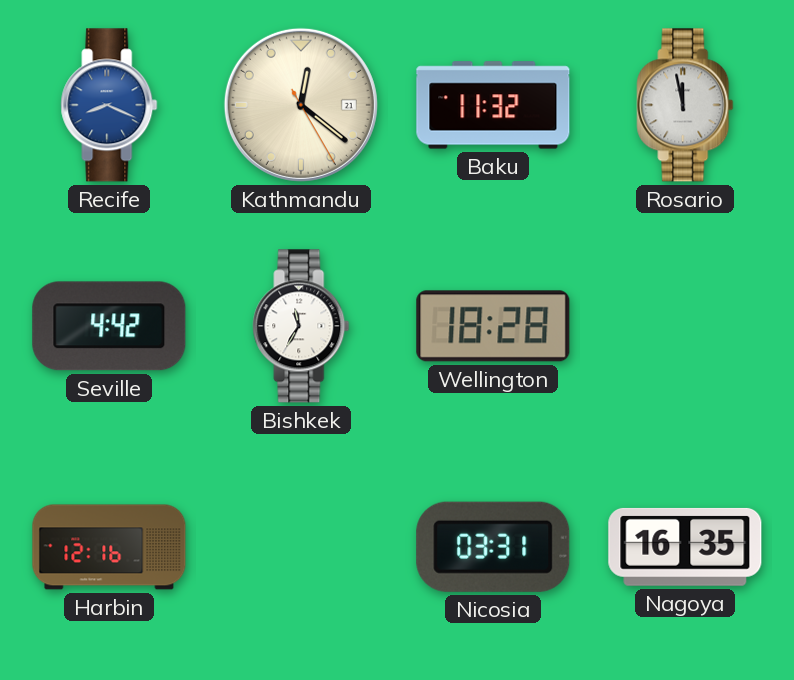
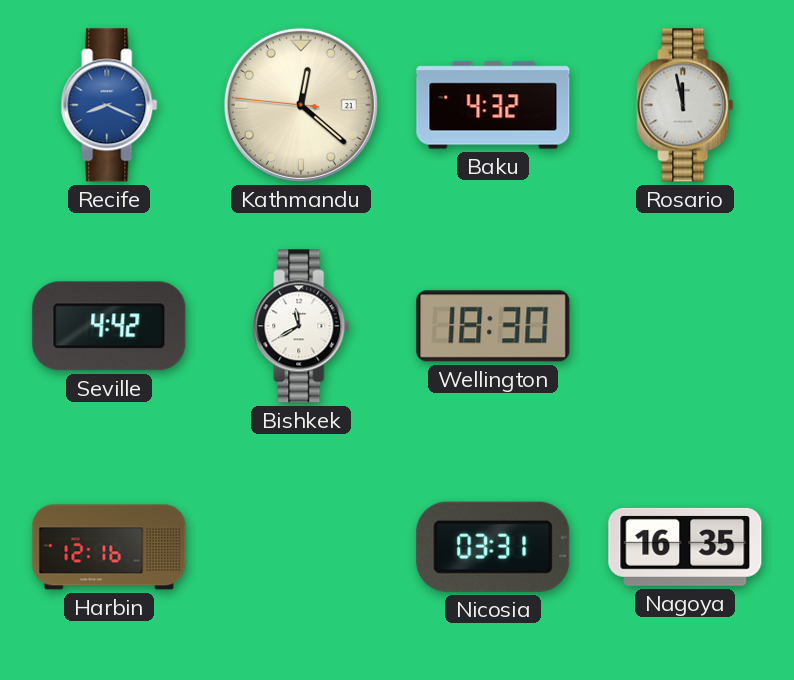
Kathmandu: 12:21:25 -> 12:21:46
Baku: 11:32 -> 4:32
Bishkek: 11:35 -> 11:40
Wellington: 18:28 -> 18:30
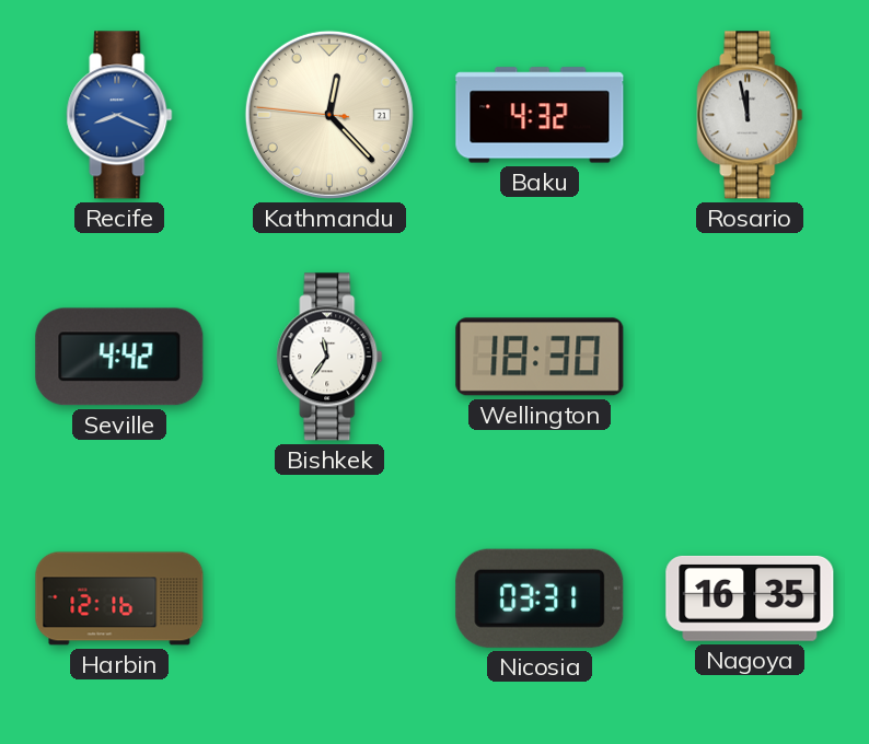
Kathmandu: 12:21 -> 12:22
Bishkek: 11:40 -> 11:36
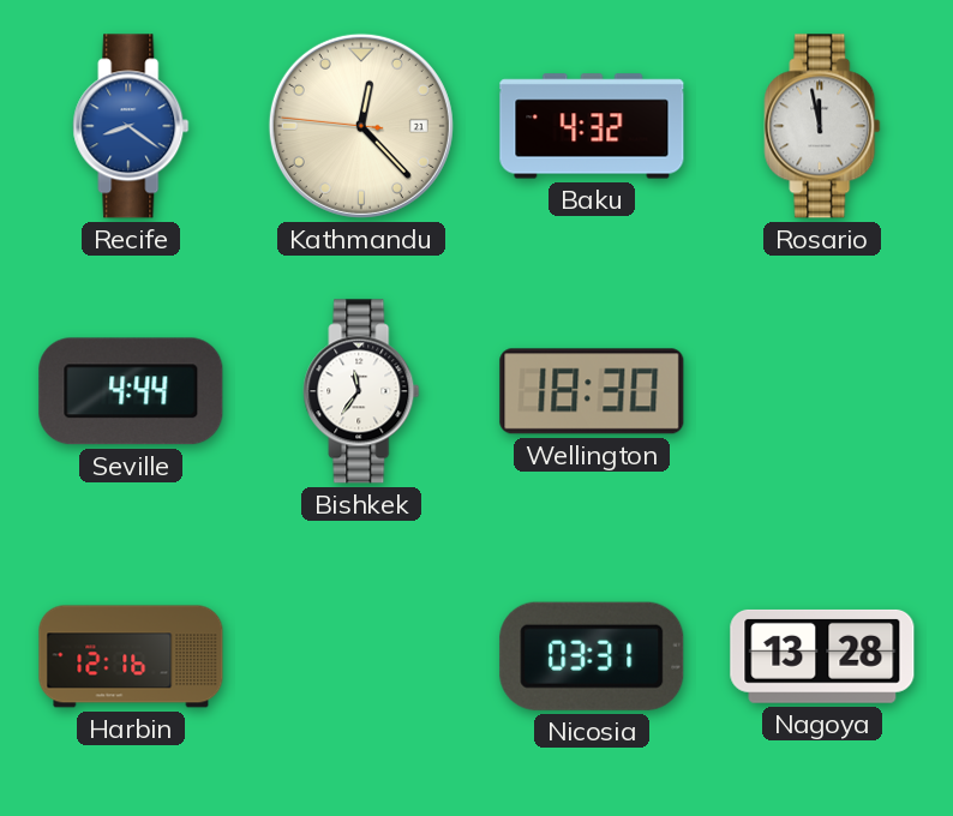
Recife: 8:19 -> 8:21
Seville: 4:42 -> 4:44
Nagoya: 16:35 -> 13:28
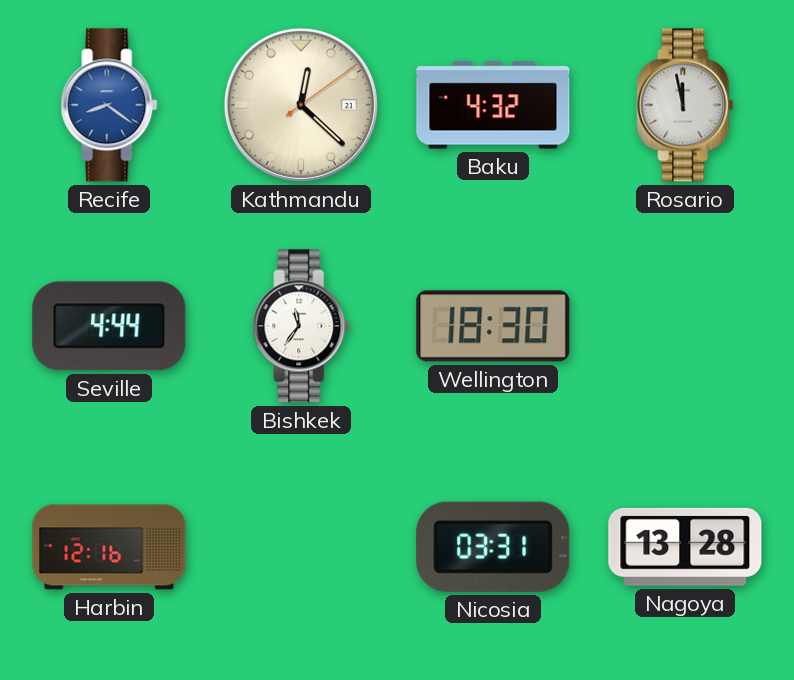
Kathmandu: 12:22:46 -> 12:22:09
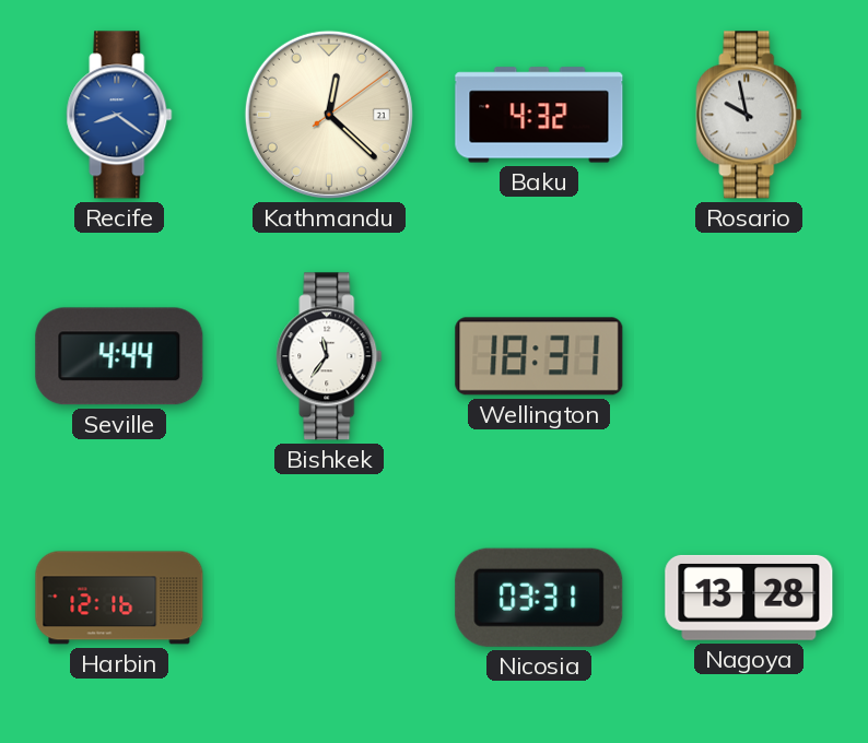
Rosario: 11:58 -> 9:58
Wellington: 18:30 -> 18:31
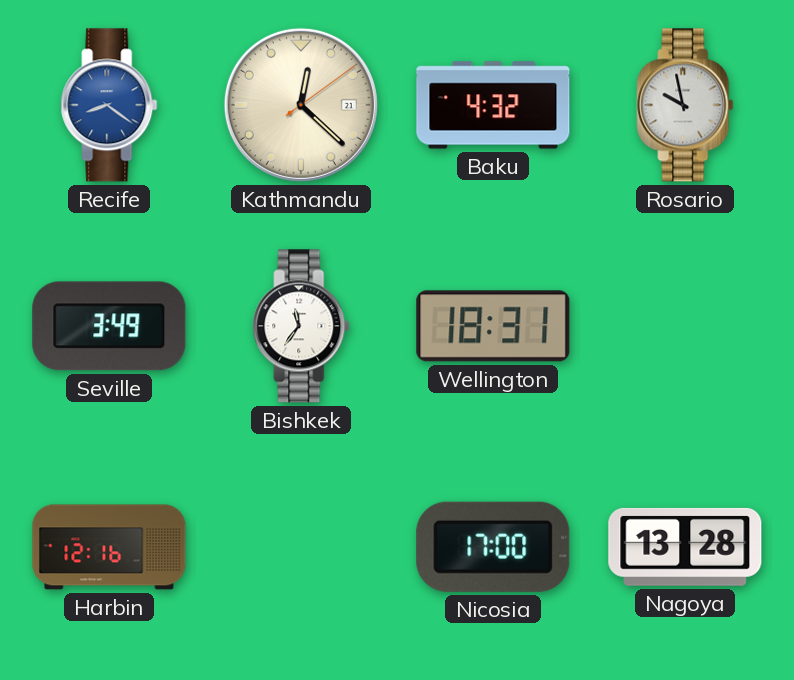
Seville: 4:44 -> 3:49
Nicosia: 03:31 -> 17:00
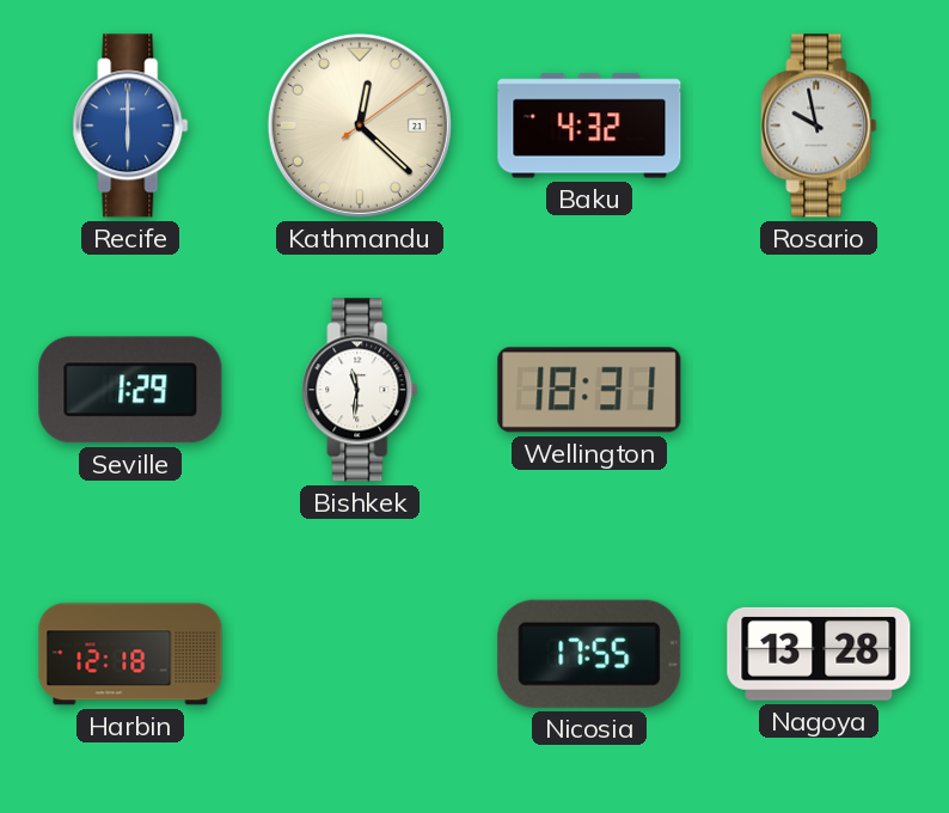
Recife: 8:21 -> 6:00
Seville: 3:49 -> 1:29
Bishkek: 11:36 -> 11:31
Harbin: 12:16 -> 12:18
Nicosia: 17:00 -> 17:55
